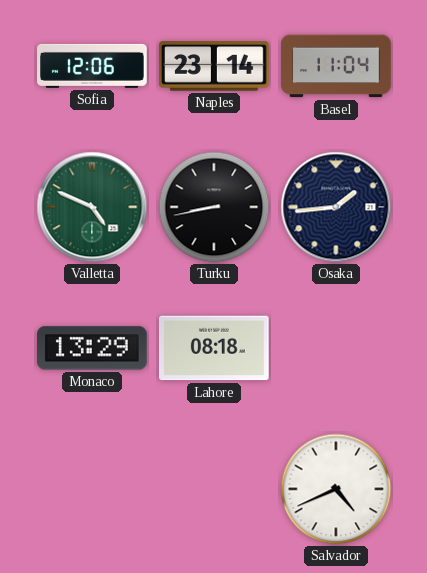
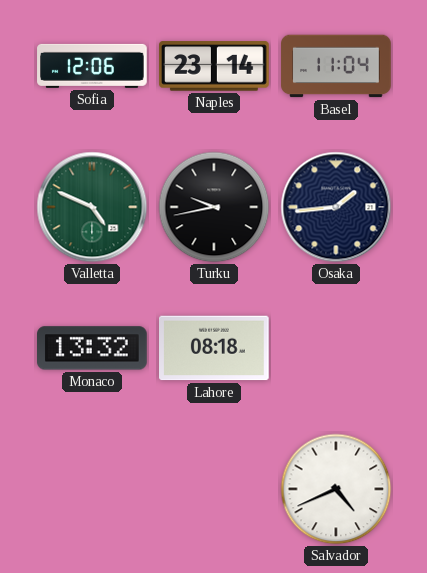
Turku: 8:43 -> 9:43
Monaco: 13:29 -> 13:32
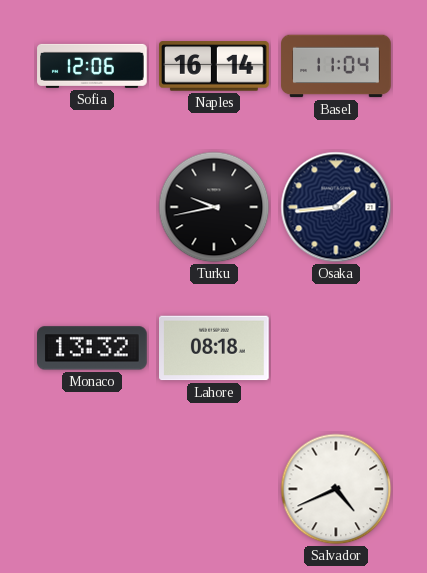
Naples: 23:14 -> 16:14
Valletta: 4:49 -> none
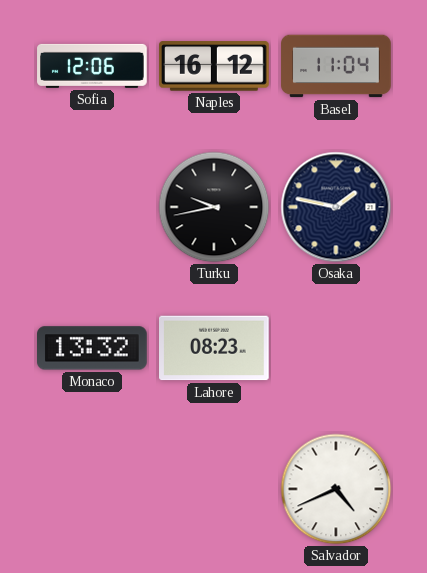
Naples: 16:14 -> 16:12
Osaka: 1:44 -> 1:47
Lahore: 08:18 -> 08:23
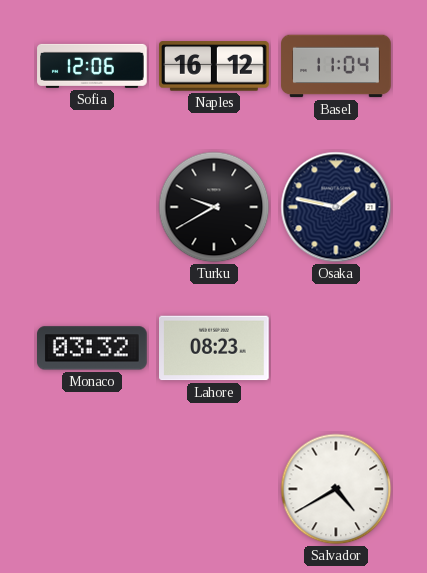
Turku: 9:43 -> 9:40
Monaco: 13:32 -> 03:32
Salvador: 4:41 -> 4:40
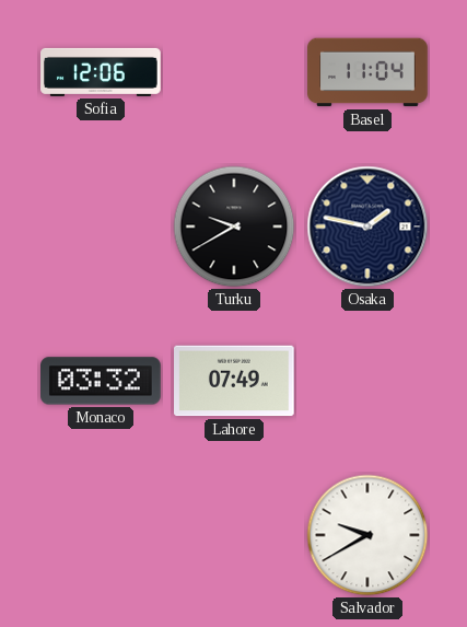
Naples: 16:12 -> none
Lahore: 08:23 -> 07:49
Salvador: 4:40 -> 9:40
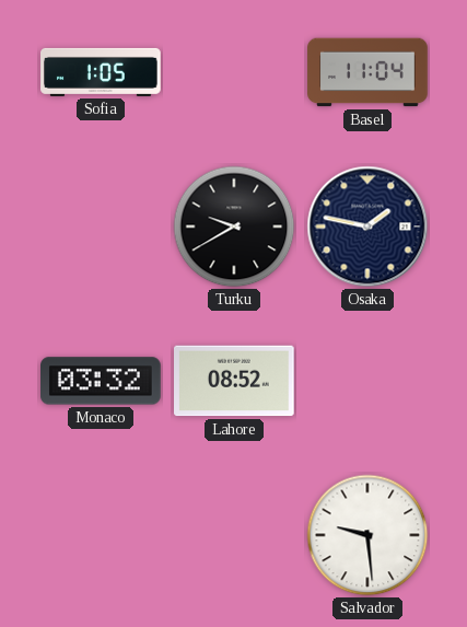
Sofia: 12:06 -> 1:05
Lahore: 07:49 -> 08:52
Salvador: 9:40 -> 9:29
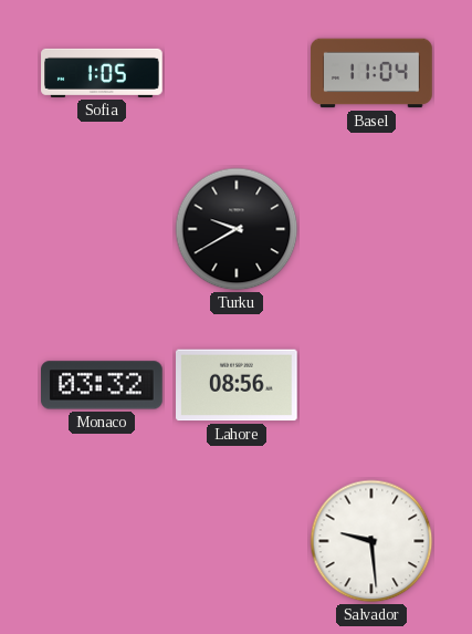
Osaka: 1:47 -> none
Lahore: 08:52 -> 08:56
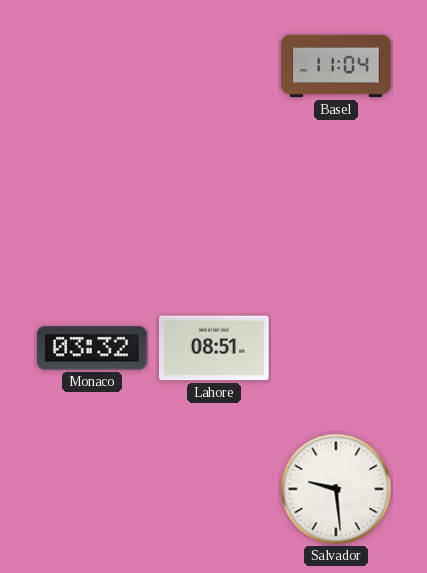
Sofia: 1:05 -> none
Turku: 9:40 -> none
Lahore: 08:56 -> 08:51
